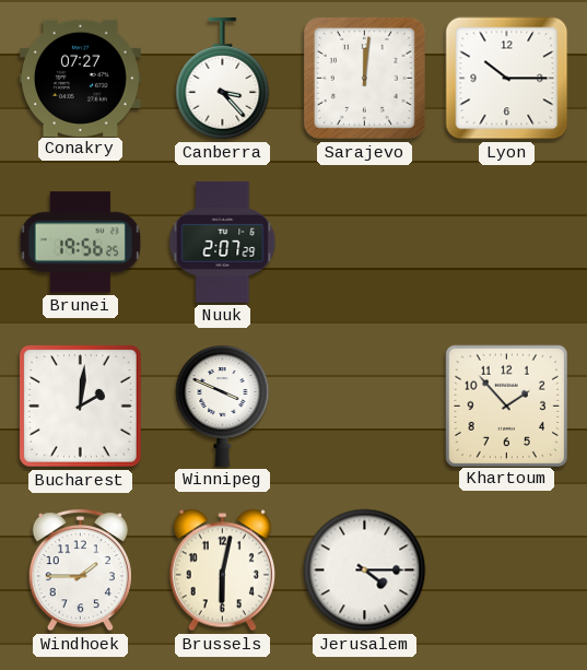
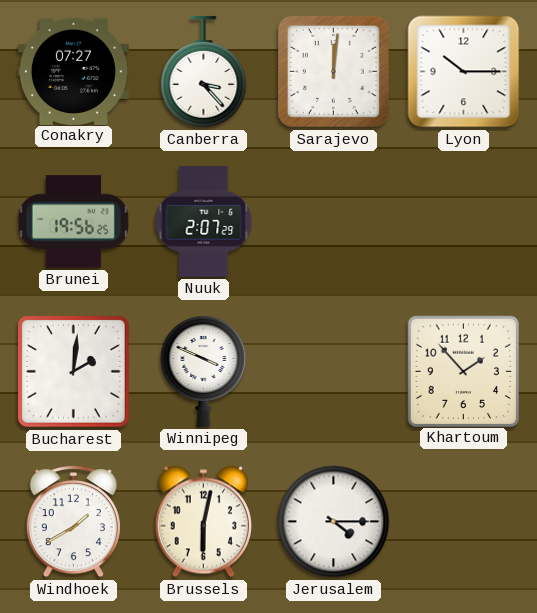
Windhoek: 1:45 -> 1:40
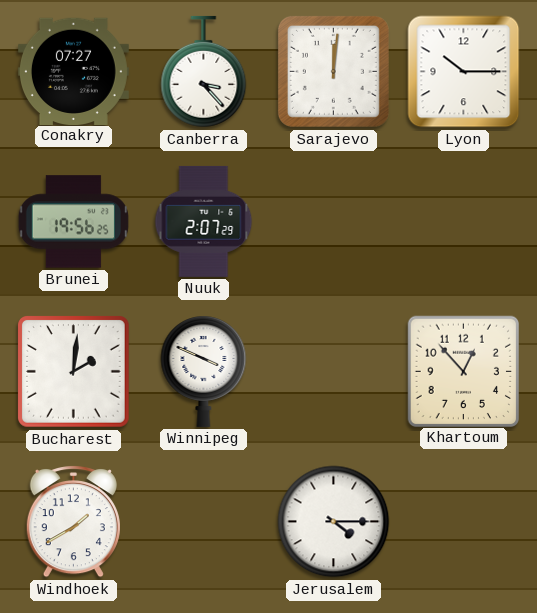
Khartoum: 1:53 -> 12:53
Brussels: 6:02 -> none
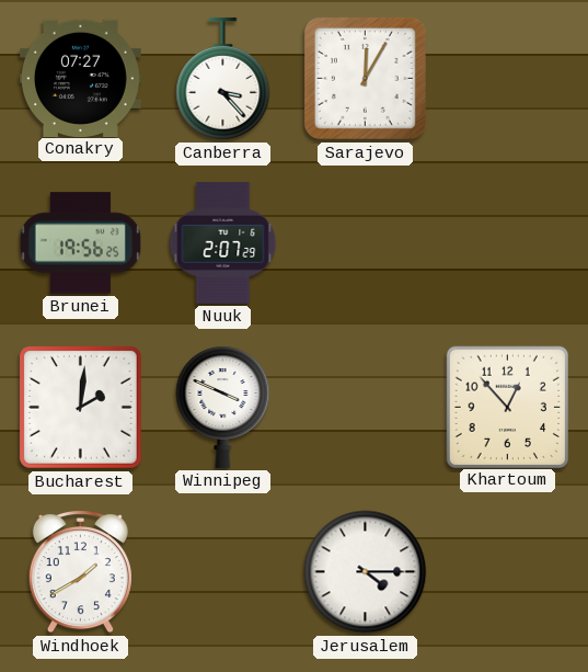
Sarajevo: 12:01 -> 12:05
Lyon: 10:15 -> none
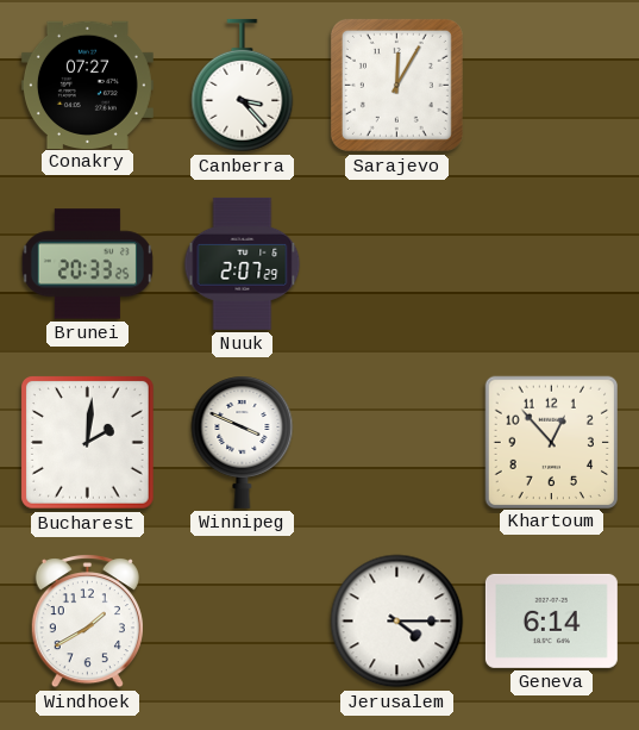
Brunei: 19:56 -> 20:33
Geneva: none -> 6:14
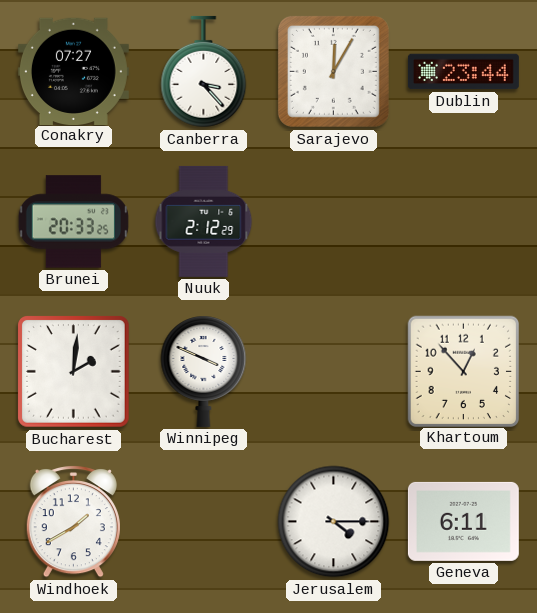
Dublin: none -> 23:44
Nuuk: 2:07 -> 2:12
Geneva: 6:14 -> 6:11
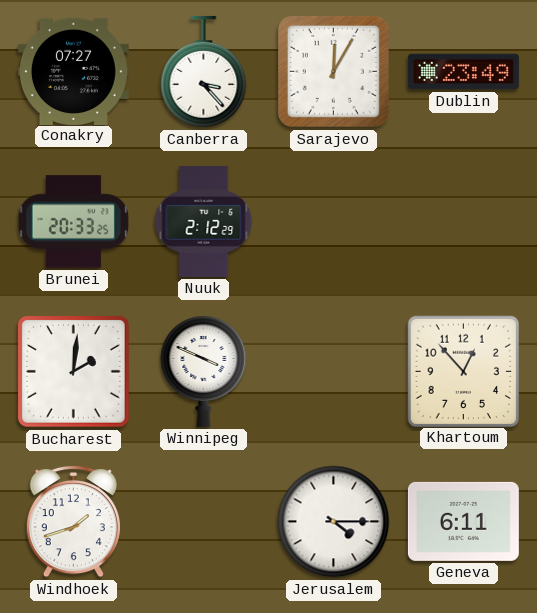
Dublin: 23:44 -> 23:49
Windhoek: 1:40 -> 1:42
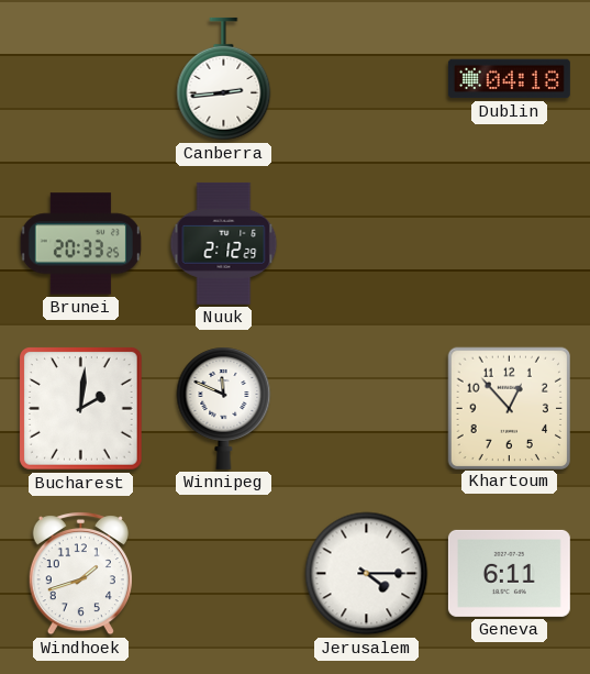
Conakry: 07:27 -> none
Canberra: 3:23 -> 2:44
Sarajevo: 12:05 -> none
Dublin: 23:49 -> 04:18
Winnipeg: 3:49 -> 11:49
